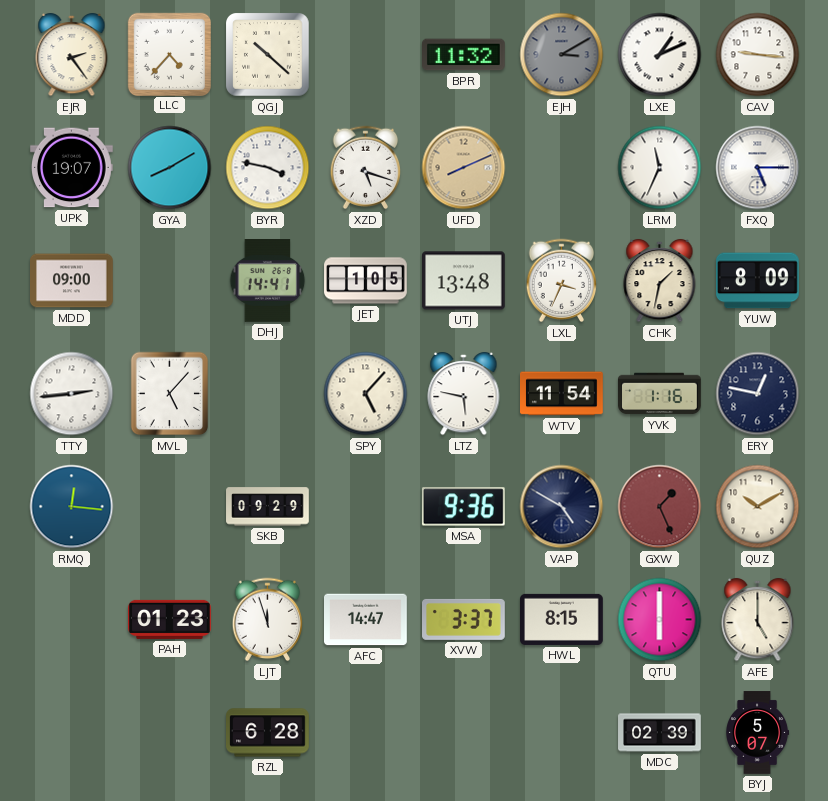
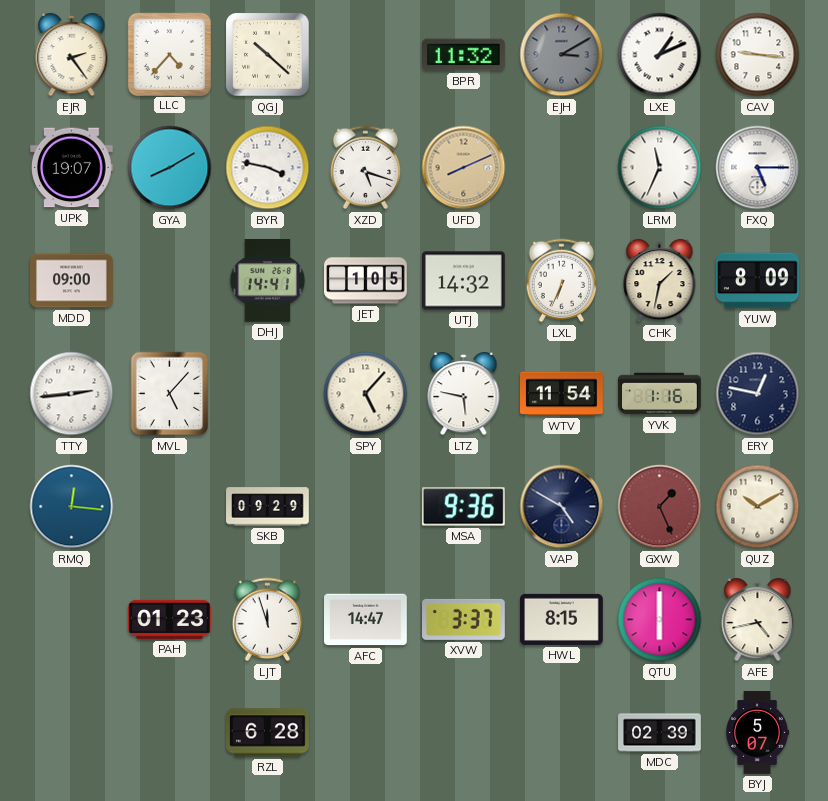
UTJ: 13:48 -> 14:32
LXL: 3:34 -> 6:34
AFE: 5:00 -> 4:43
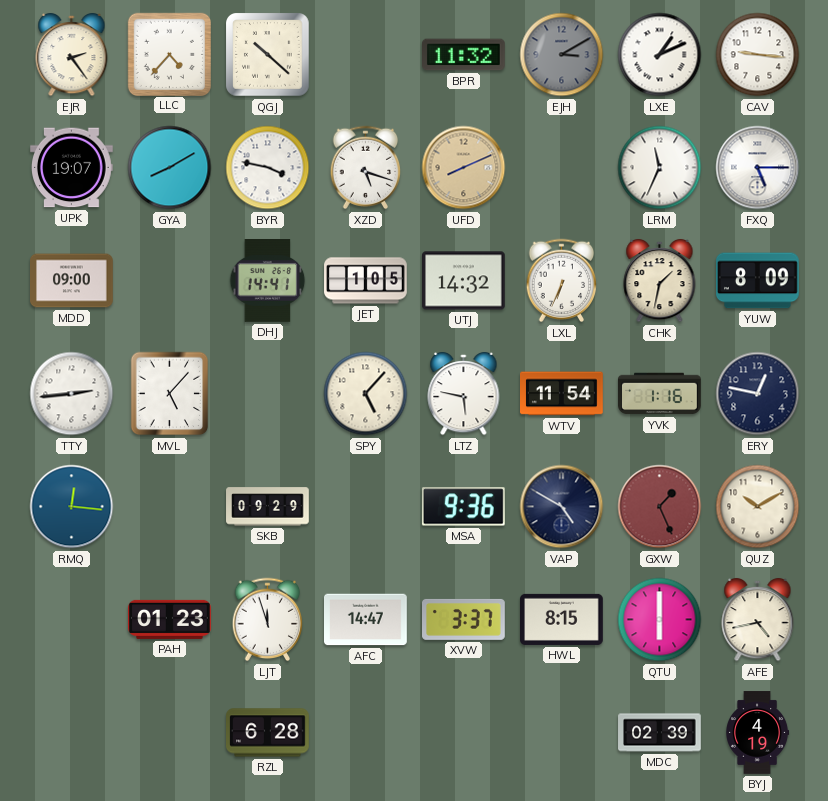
BYJ: 5:07 -> 4:19
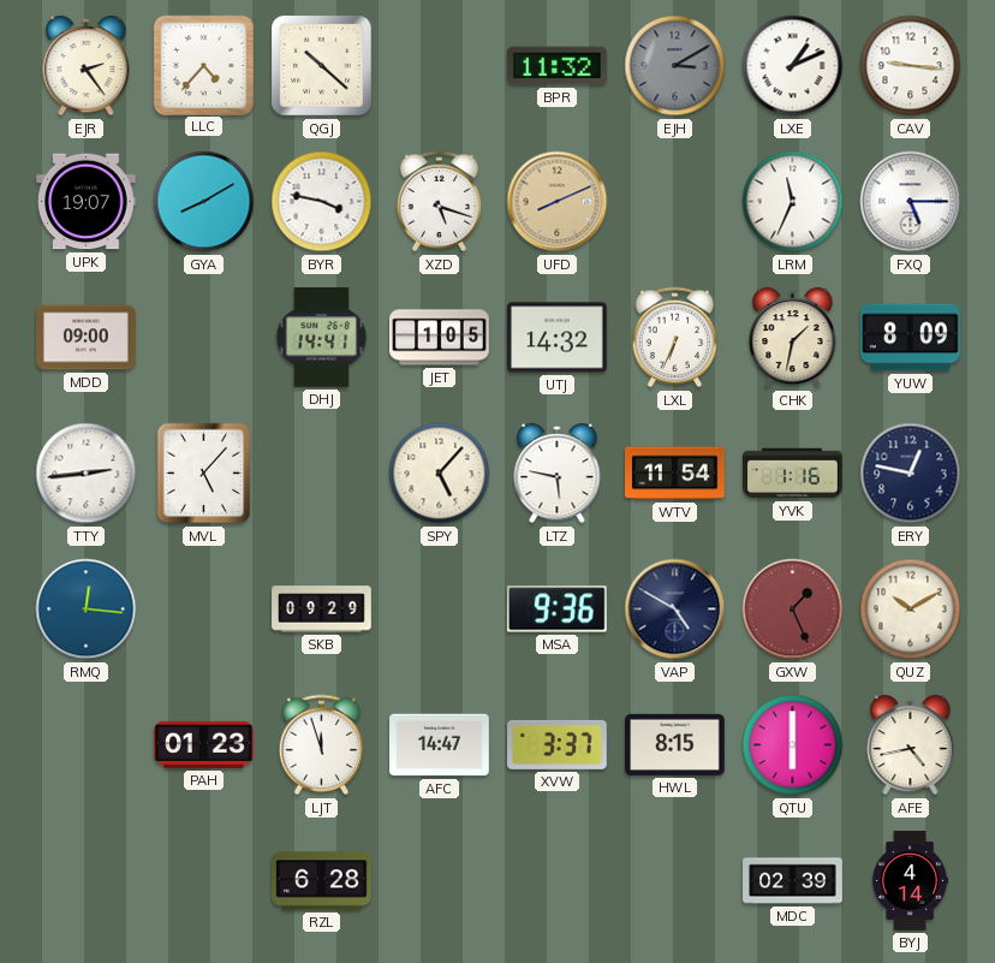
BYJ: 4:19 -> 4:14
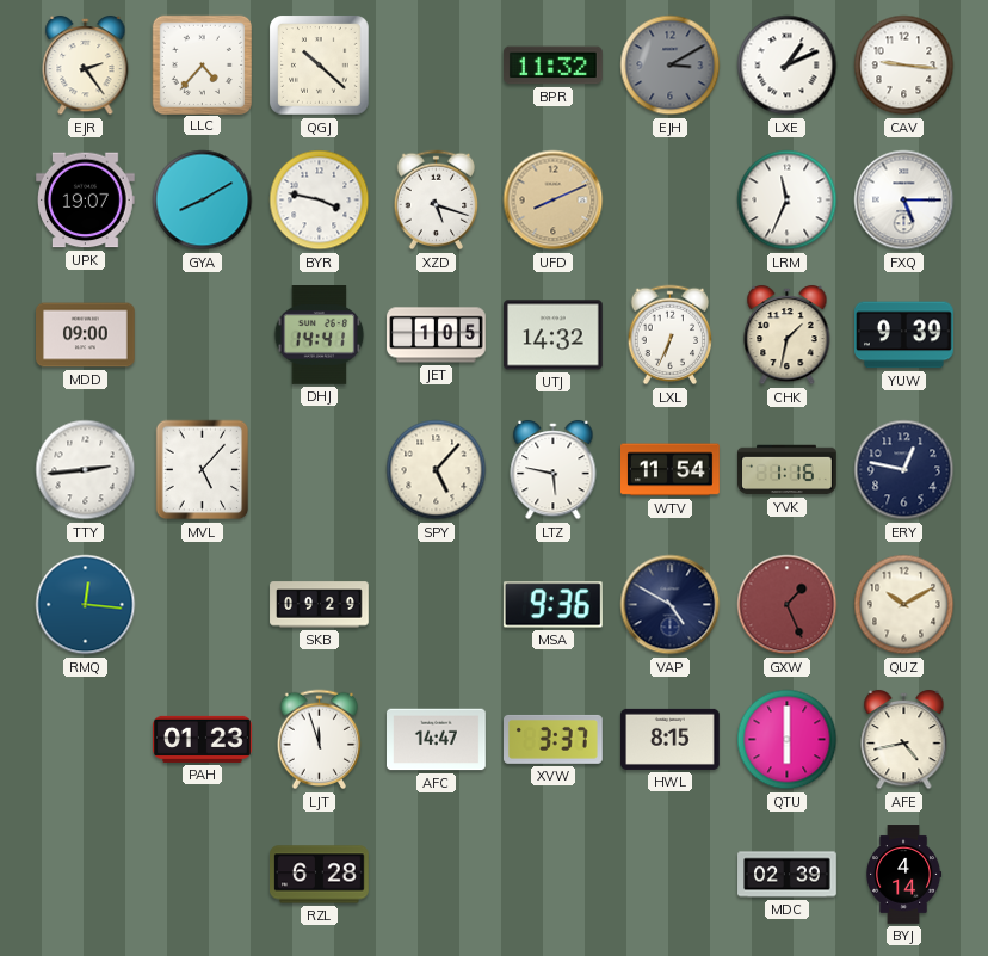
YUW: 8:09 -> 9:39
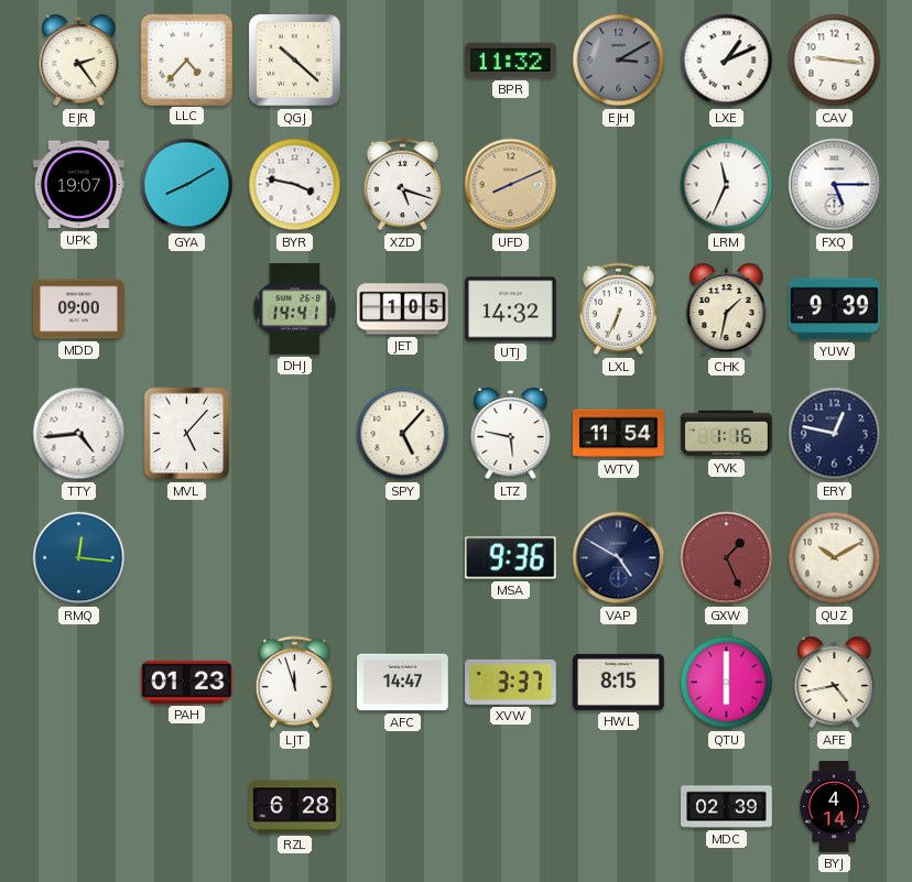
TTY: 2:44 -> 4:44
SKB: 09:29 -> none
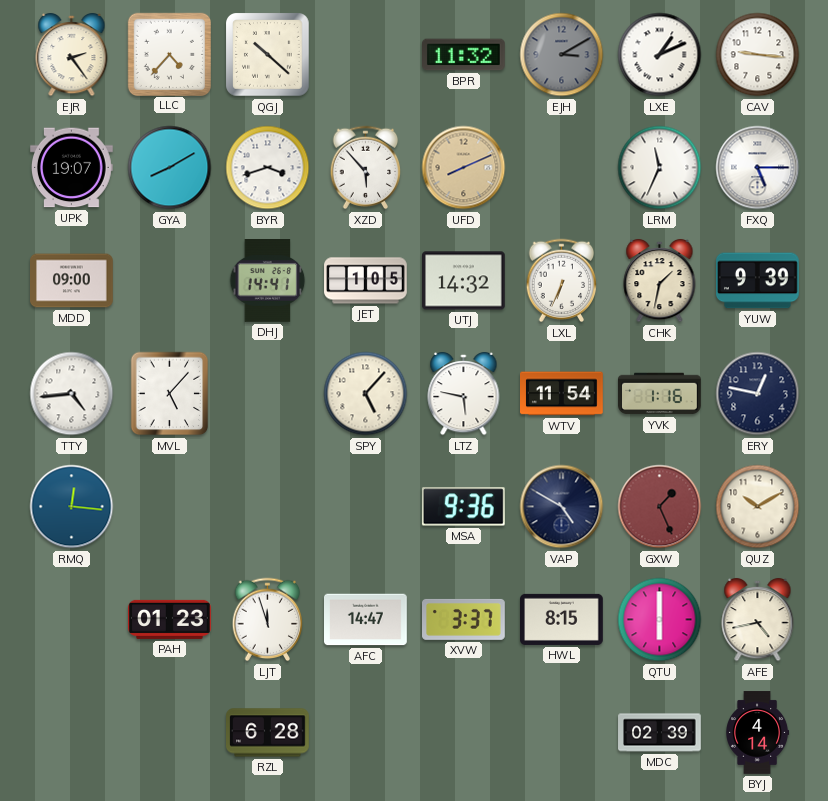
BYR: 3:47 -> 3:42
XZD: 5:18 -> 5:53
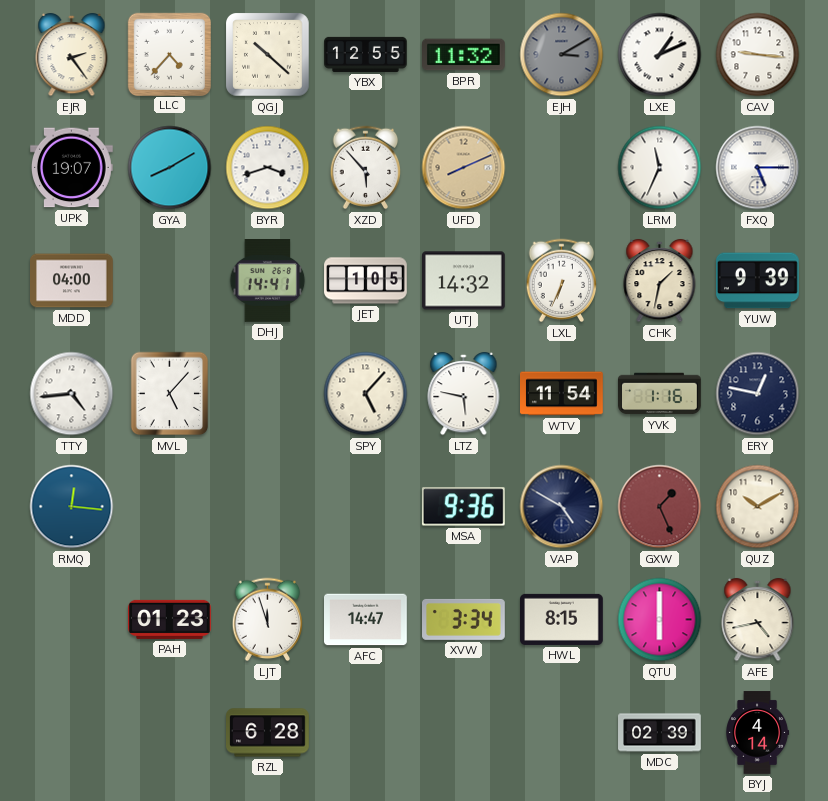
YBX: none -> 12:55
MDD: 09:00 -> 04:00
XVW: 3:37 -> 3:34
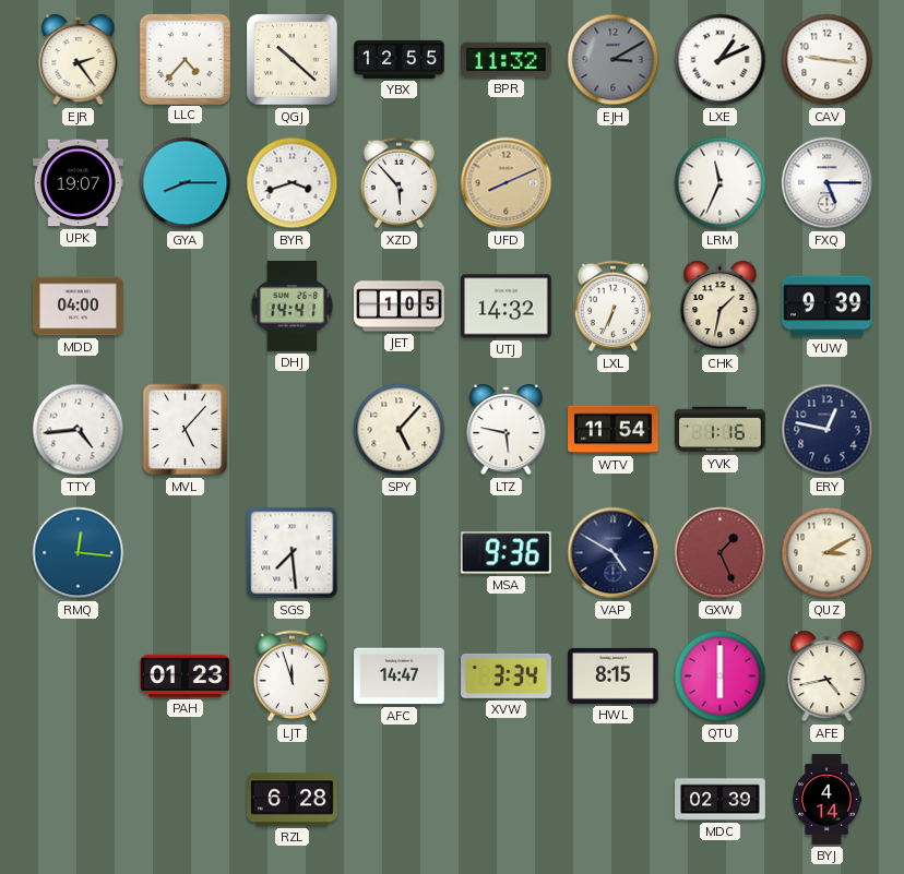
GYA: 8:10 -> 8:15
SGS: none -> 7:29
QUZ: 10:10 -> 3:10
